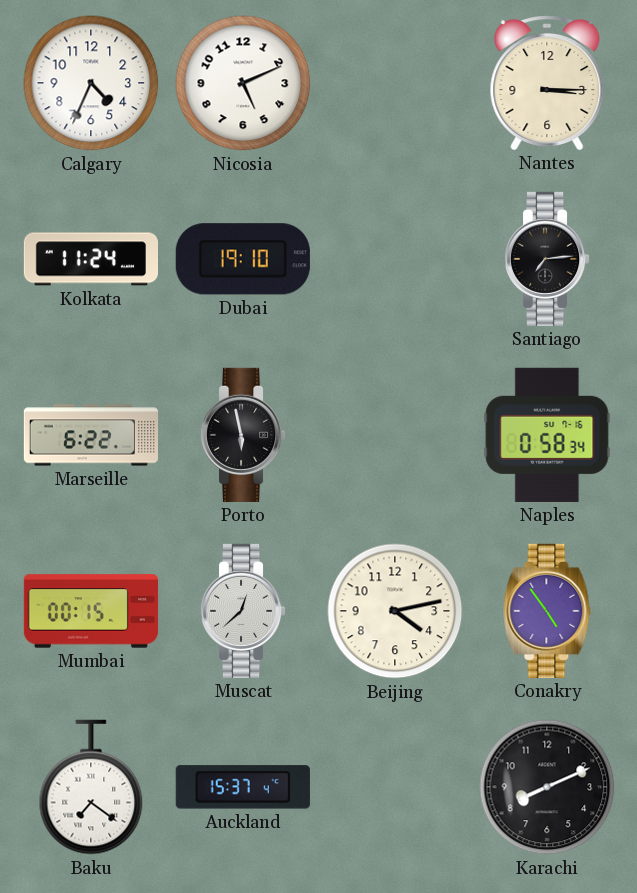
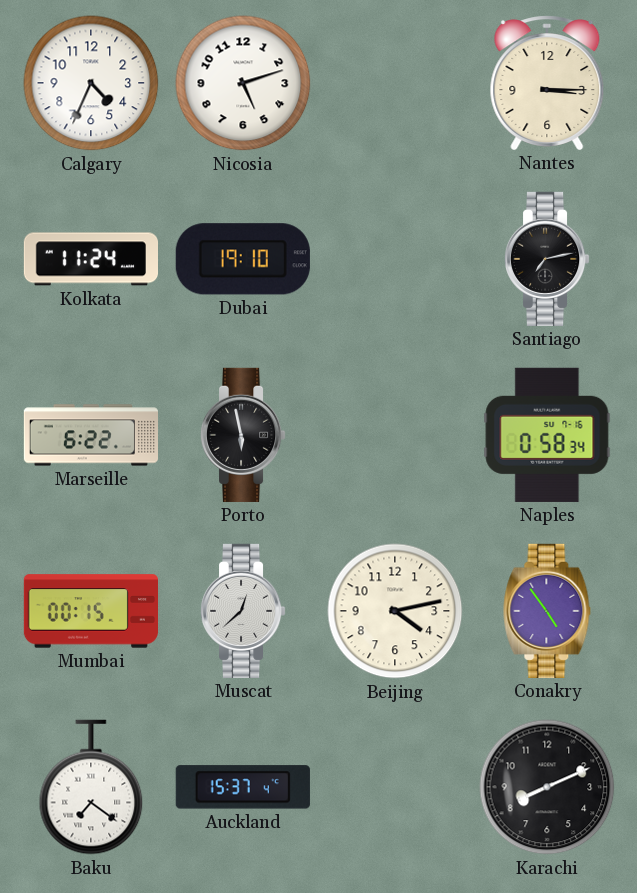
Nicosia: 5:11 -> 5:12
Santiago: 7:14 -> 7:13
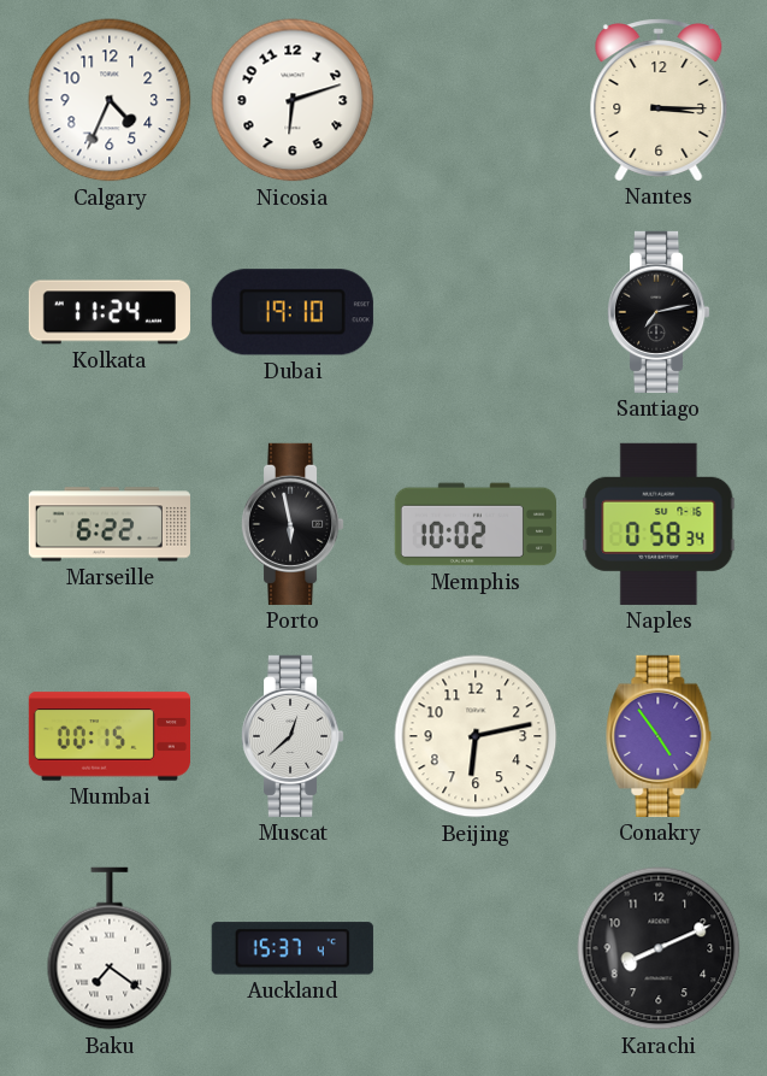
Nicosia: 5:12 -> 6:12
Memphis: none -> 10:02
Beijing: 4:13 -> 6:13
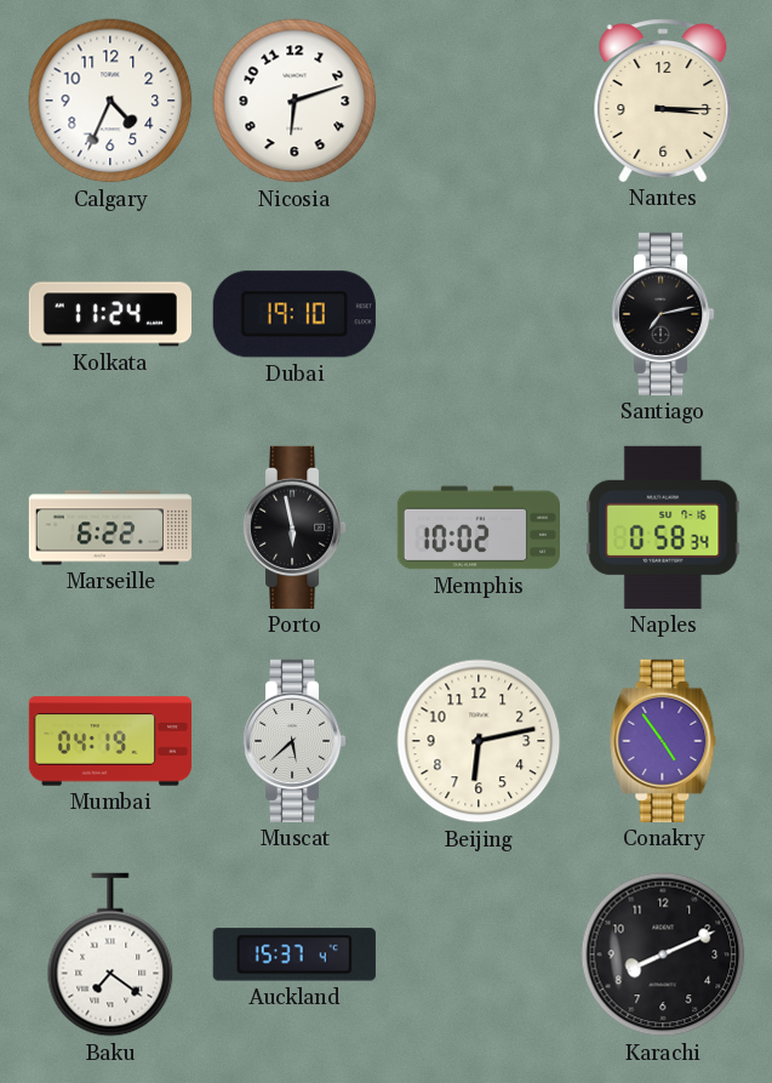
Mumbai: 00:15 -> 04:19
Muscat: 12:38 -> 5:38
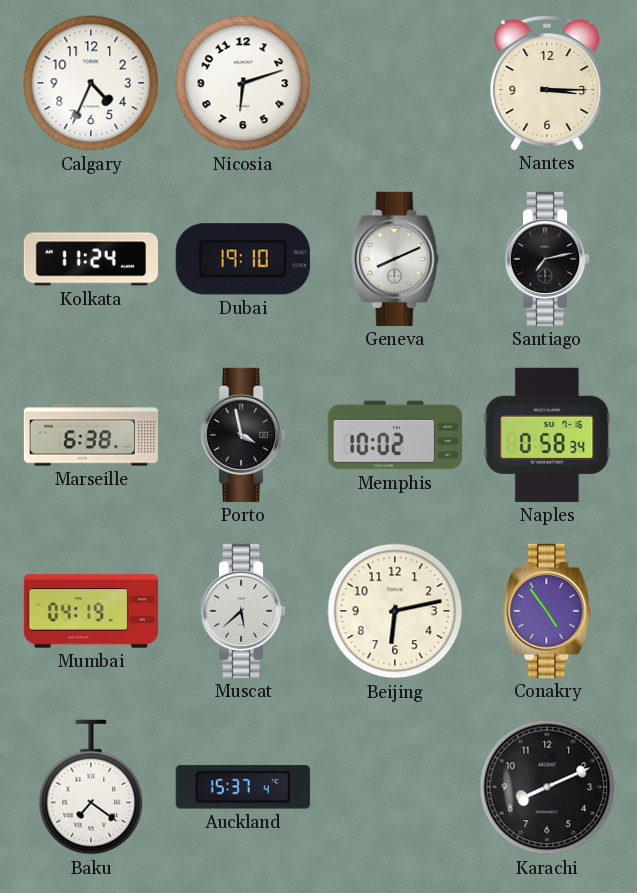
Geneva: none -> 8:11
Marseille: 6:22 -> 6:38
Porto: 5:58 -> 3:58
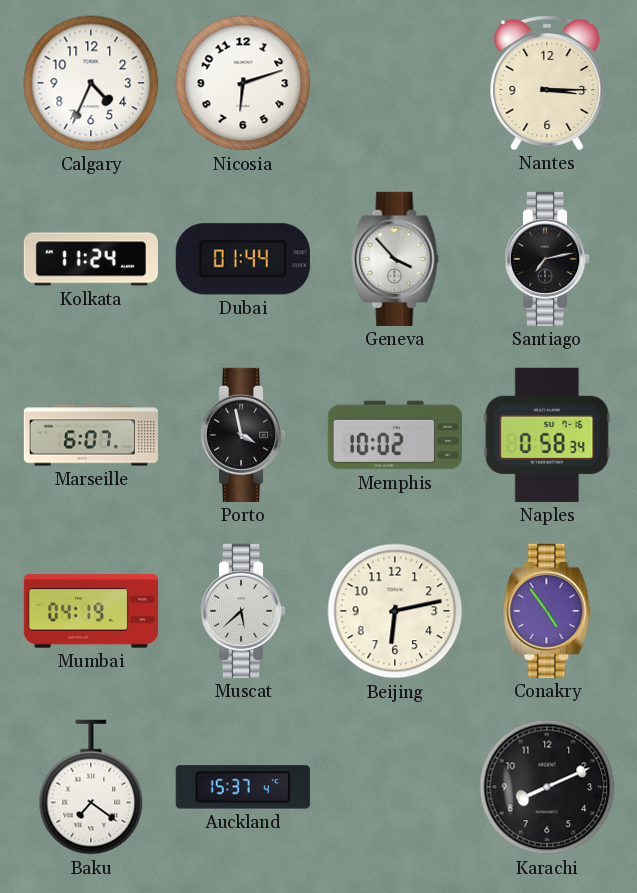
Dubai: 19:10 -> 01:44
Geneva: 8:11 -> 3:53
Marseille: 6:38 -> 6:07
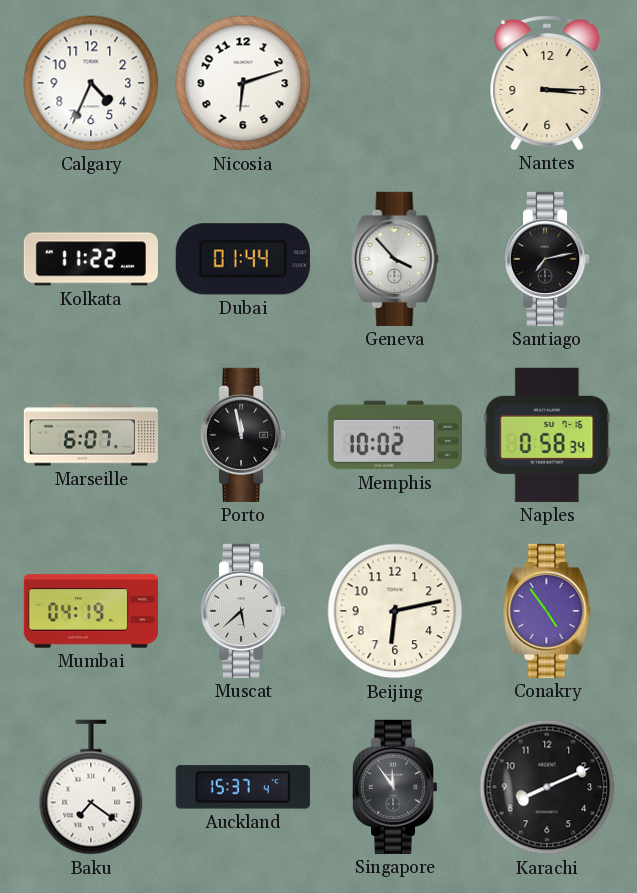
Kolkata: 11:24 -> 11:22
Porto: 3:58 -> 11:58
Singapore: none -> 11:54
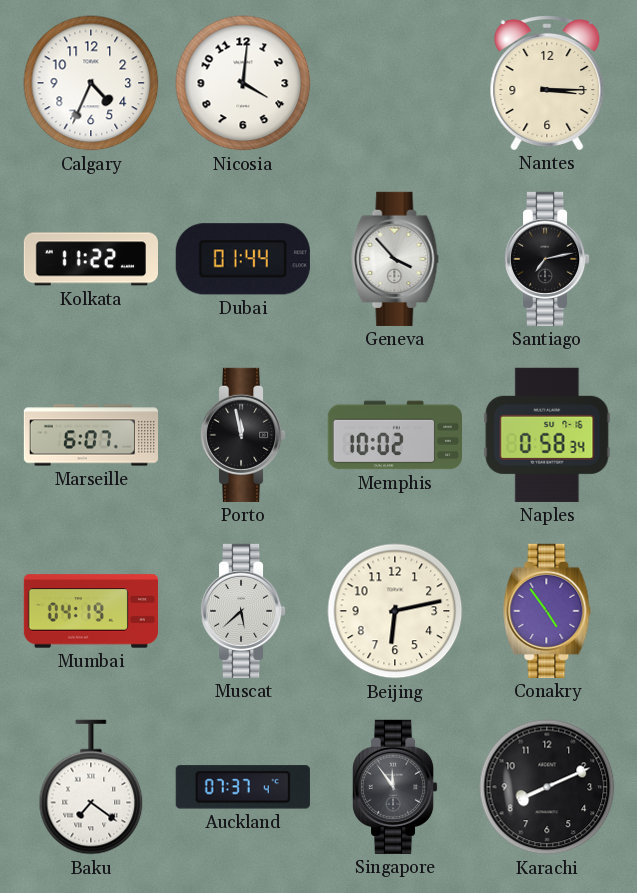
Nicosia: 6:12 -> 4:01
Auckland: 15:37 -> 07:37
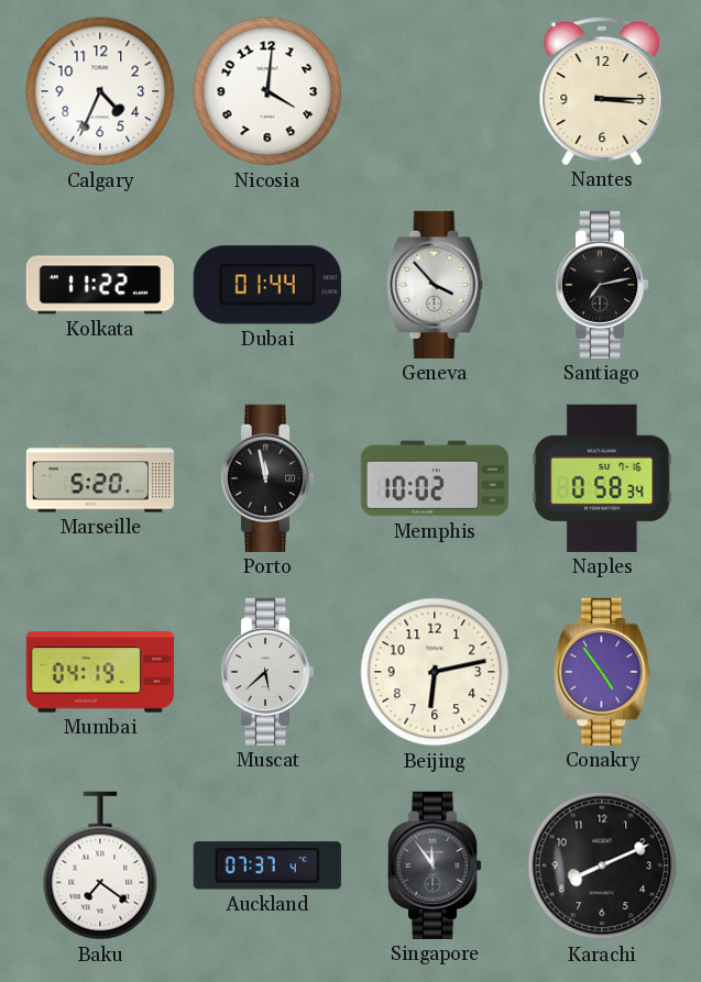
Marseille: 6:07 -> 5:20
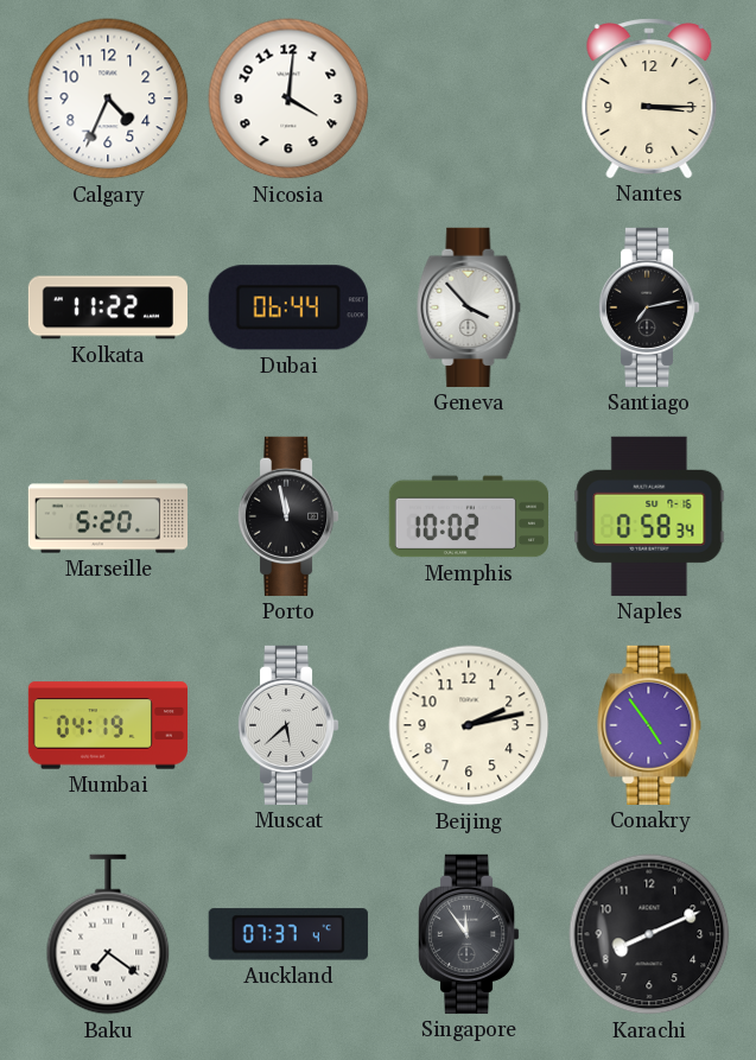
Dubai: 01:44 -> 06:44
Beijing: 6:13 -> 2:13
